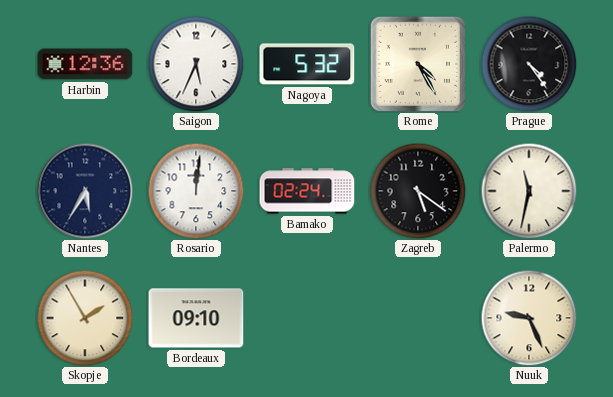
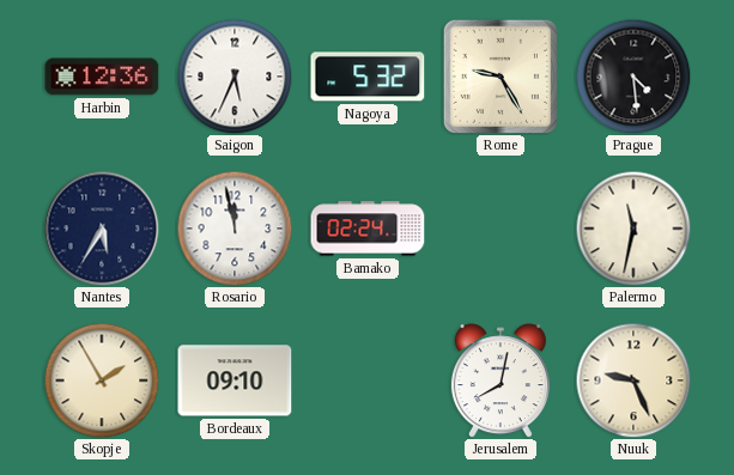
Rome: 4:25 -> 9:25
Prague: 4:24 -> 4:29
Rosario: 12:01 -> 11:58
Zagreb: 5:21 -> none
Jerusalem: none -> 8:02
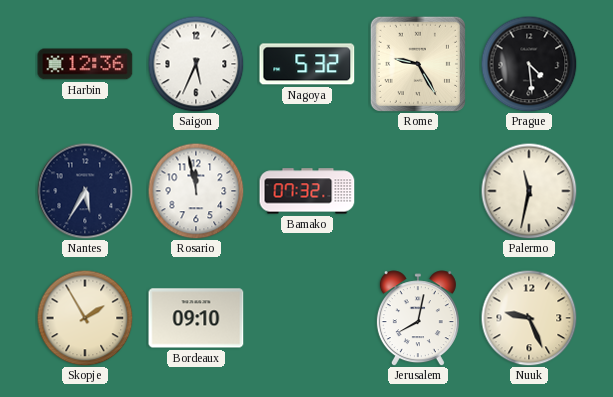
Bamako: 02:24 -> 07:32
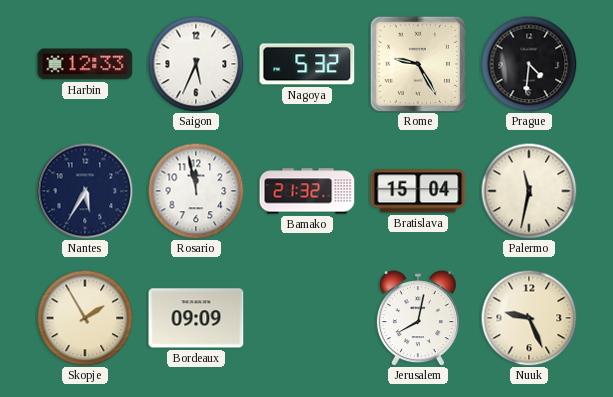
Harbin: 12:36 -> 12:33
Prague: 4:29 -> 4:31
Bamako: 07:32 -> 21:32
Bratislava: none -> 15:04
Bordeaux: 09:10 -> 09:09
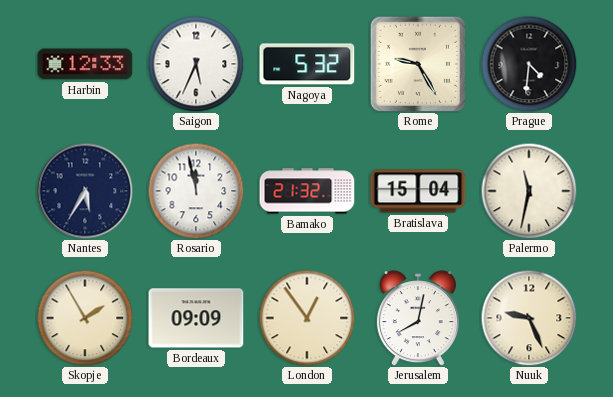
London: none -> 12:54
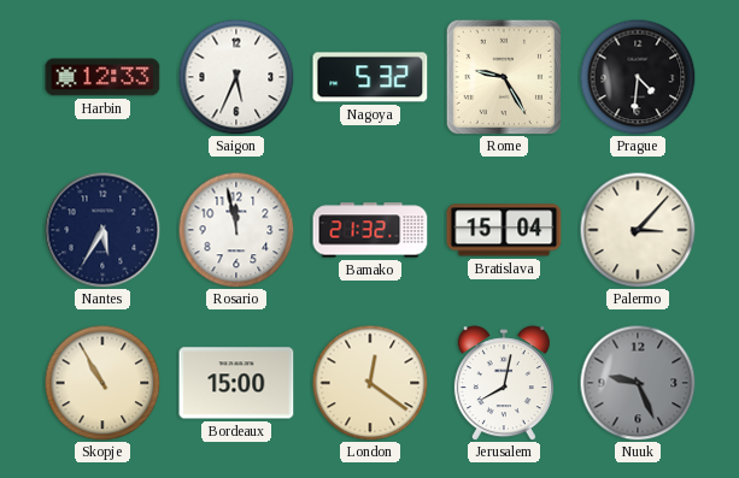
Palermo: 11:32 -> 3:07
Skopje: 1:55 -> 10:55
Bordeaux: 09:09 -> 15:00
London: 12:54 -> 12:21
Nuuk dial: cream -> grey
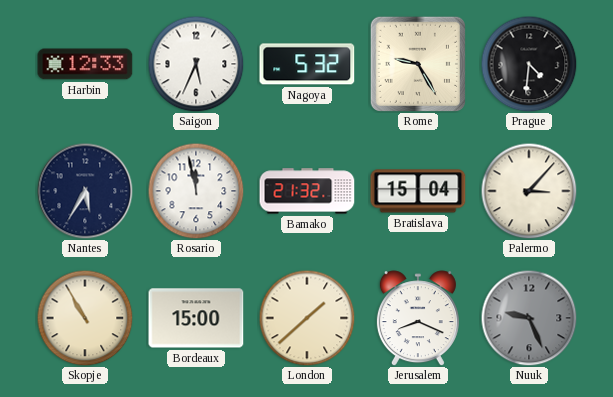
London: 12:21 -> 1:38
Jerusalem: 8:02 -> 8:19
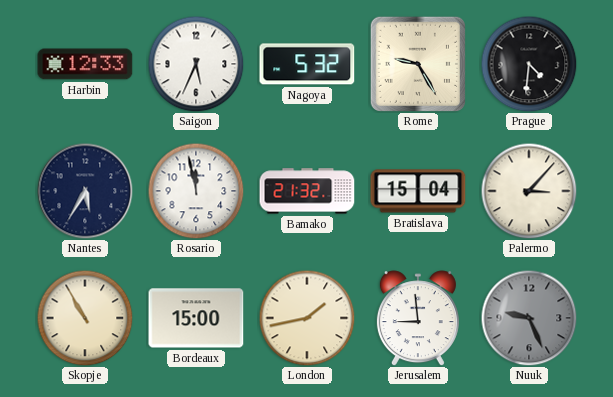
London: 1:38 -> 1:43
Jerusalem: 8:19 -> 8:59
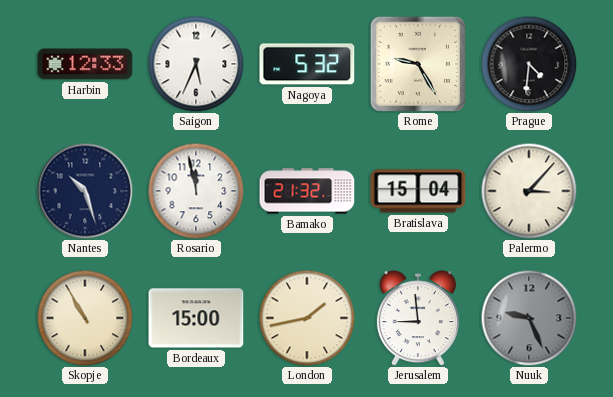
Nantes: 5:35 -> 10:27
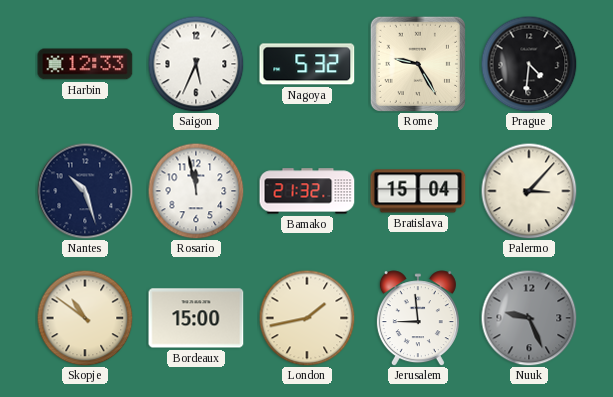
Skopje: 10:55 -> 10:51
